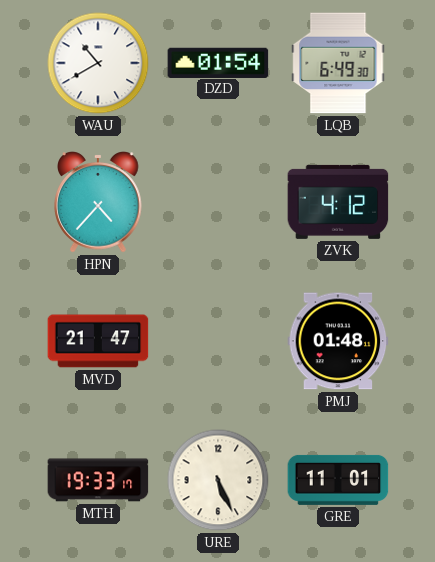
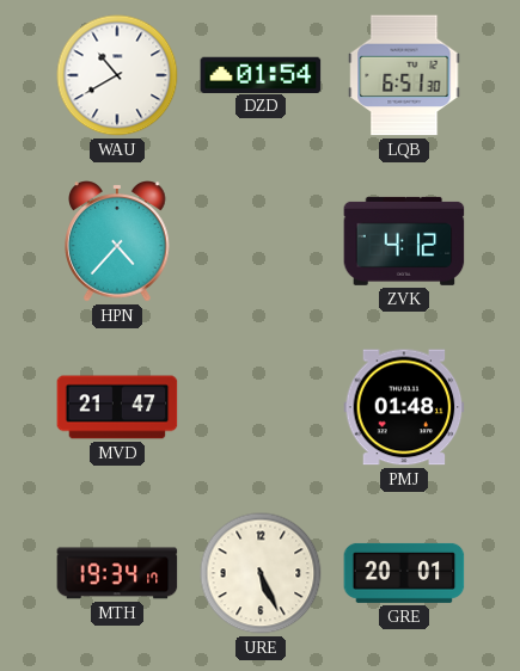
LQB: 6:49 -> 6:51
MTH: 19:33 -> 19:34
GRE: 11:01 -> 20:01
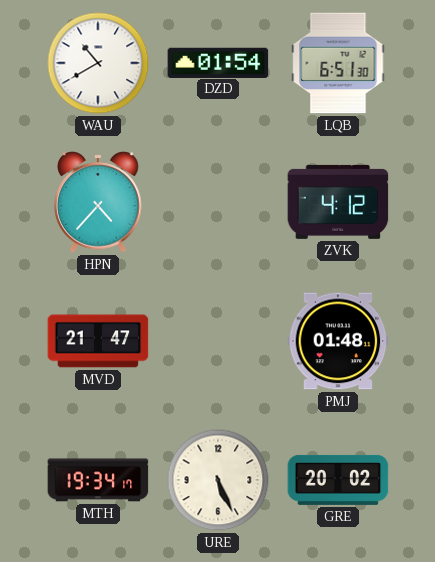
GRE: 20:01 -> 20:02
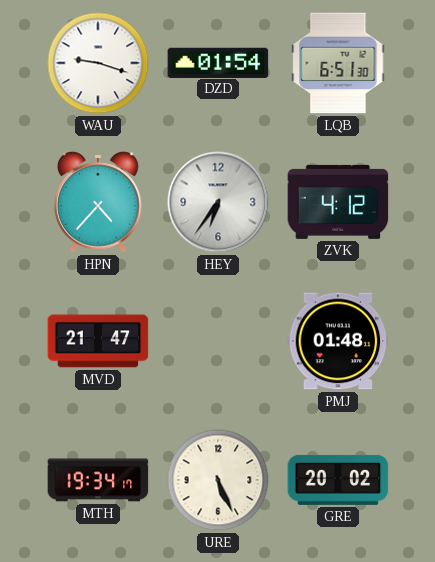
WAU: 10:40 -> 9:18
HEY: none -> 6:36
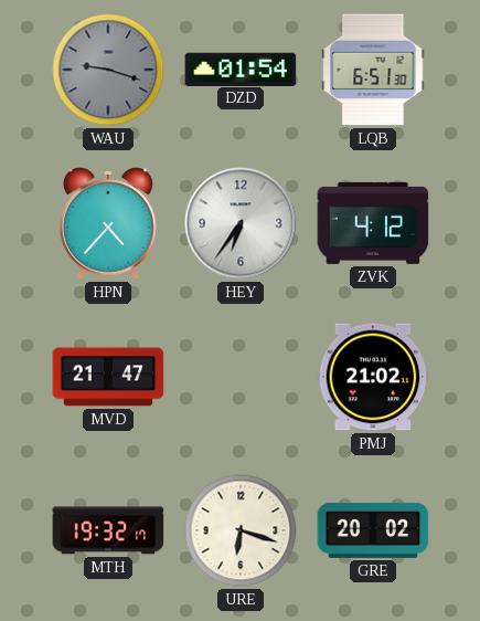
WAU dial: white -> grey
PMJ: 01:48 -> 21:02
MTH: 19:34 -> 19:32
URE: 5:26 -> 6:18
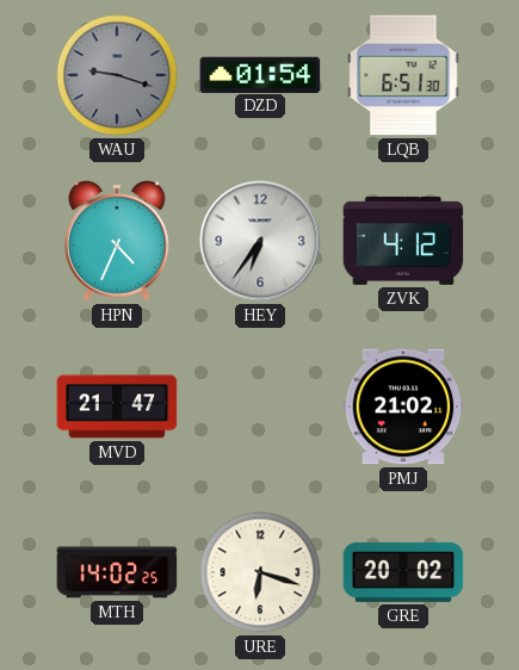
HPN: 4:37 -> 4:34
MTH: 19:32 -> 14:02
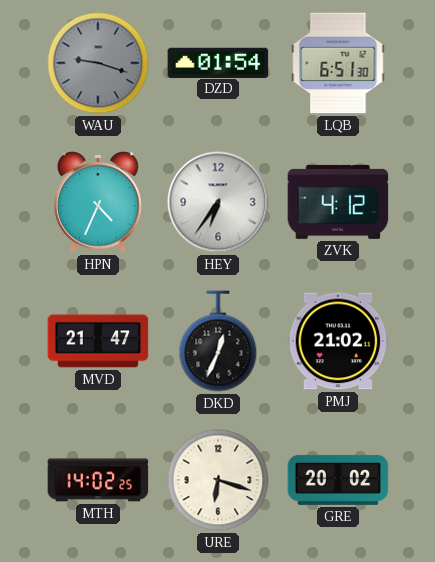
DKD: none -> 12:34
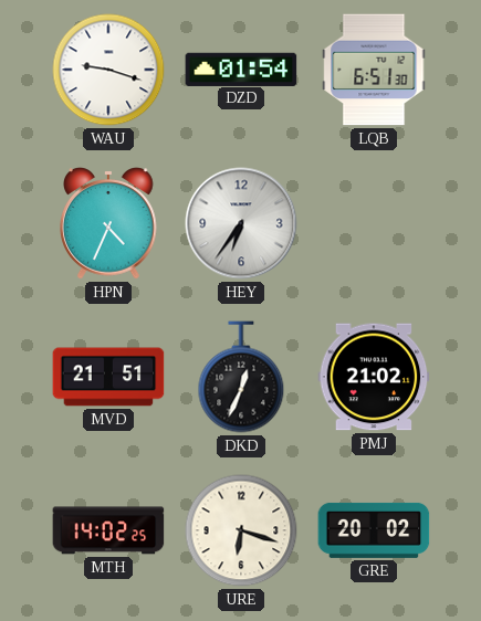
WAU dial: grey -> white
ZVK: 4:12 -> none
MVD: 21:47 -> 21:51
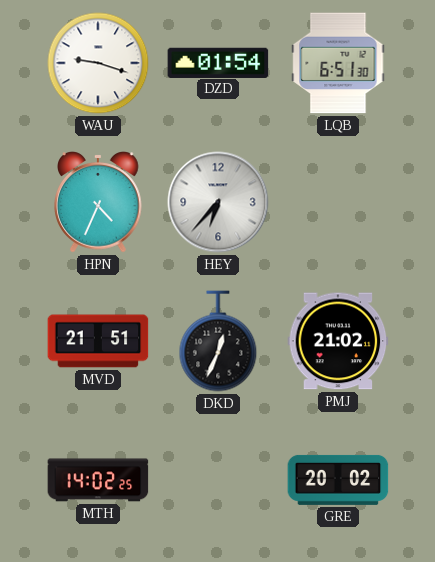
HEY: 6:36 -> 6:37
URE: 6:18 -> none
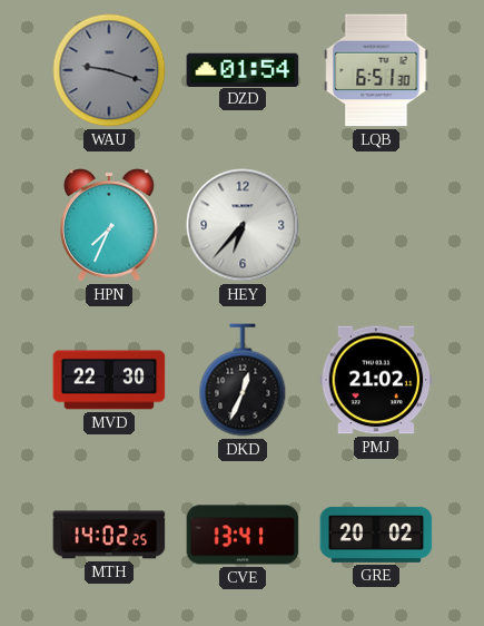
WAU dial: white -> grey
HPN: 4:34 -> 7:34
MVD: 21:51 -> 22:30
CVE: none -> 13:41
